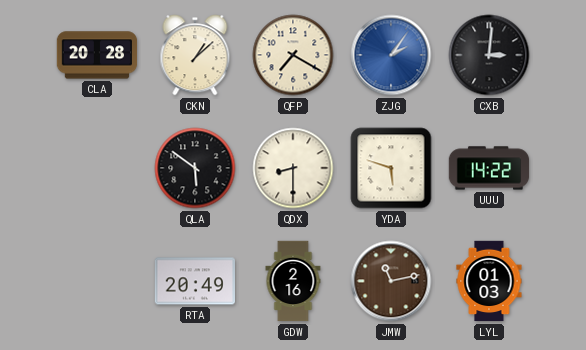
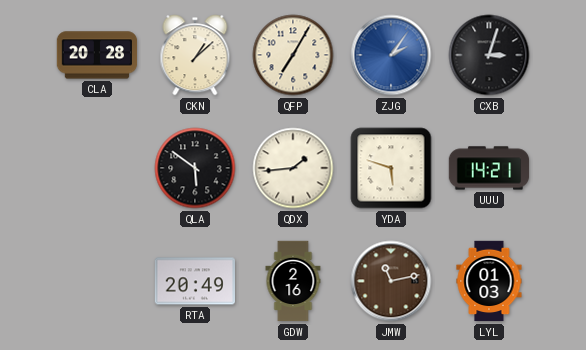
QFP: 7:20 -> 7:05
CXB: 3:01 -> 3:03
QDX: 8:30 -> 1:44
UUU: 14:22 -> 14:21
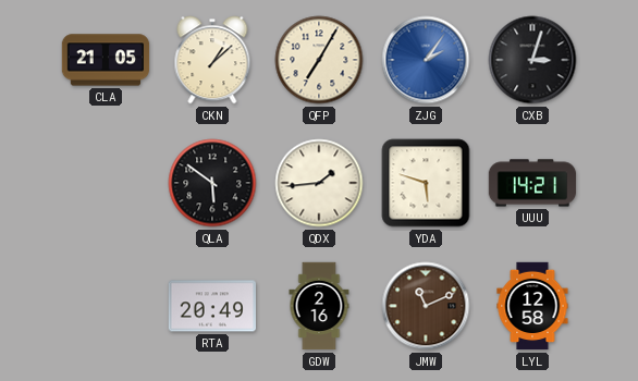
CLA: 20:28 -> 21:05
JMW: 11:13 -> 11:11
LYL: 01:03 -> 12:58
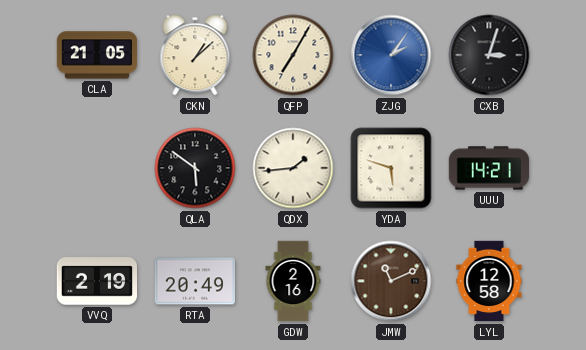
VVQ: none -> 2:19
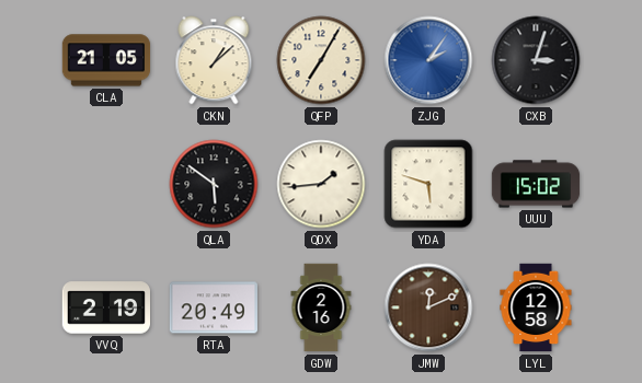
UUU: 14:21 -> 15:02
JMW: 11:11 -> 12:11
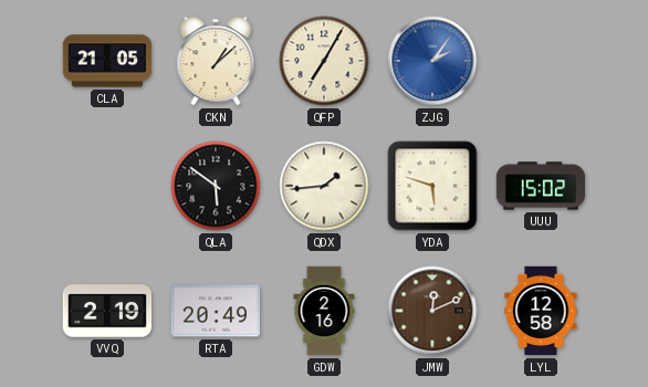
CXB: 3:03 -> none
